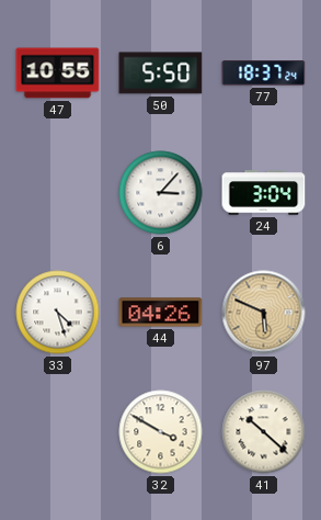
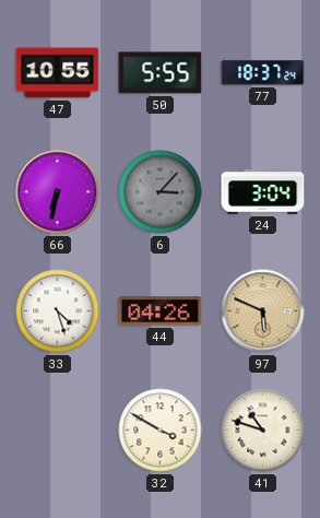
50: 5:50 -> 5:55
66: none -> 6:32
6 dial: white -> grey
41: 10:22 -> 10:48
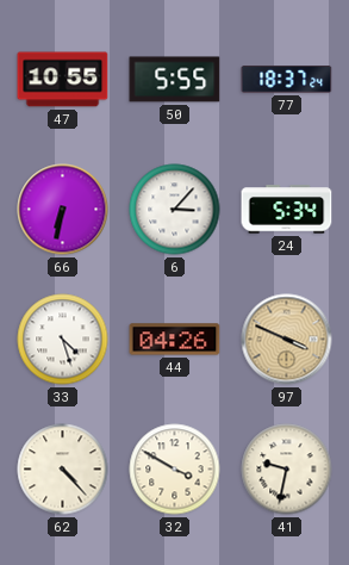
6 dial: grey -> white
24: 3:04 -> 5:34
97: 5:49 -> 3:49
62: none -> 4:23
41: 10:48 -> 9:32
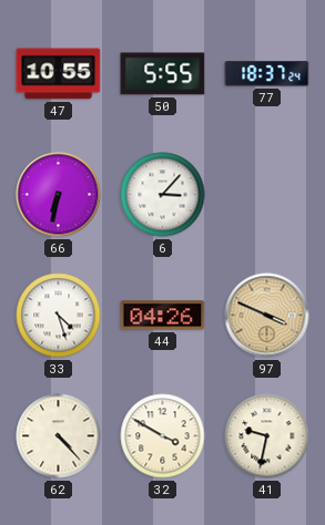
24: 5:34 -> none
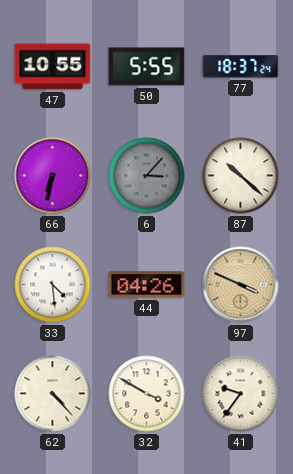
6 dial: white -> grey
87: none -> 10:22
33: 4:27 -> 4:29
41: 9:32 -> 9:36
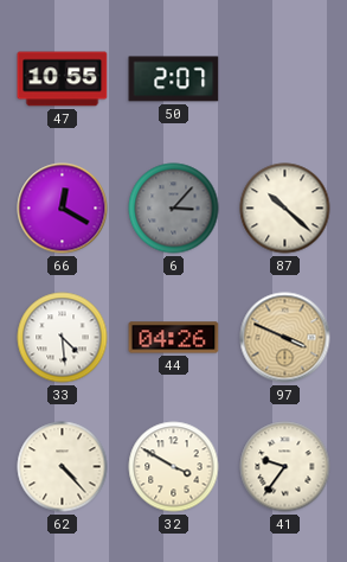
50: 5:55 -> 2:07
77: 18:37 -> none
66: 6:32 -> 12:20
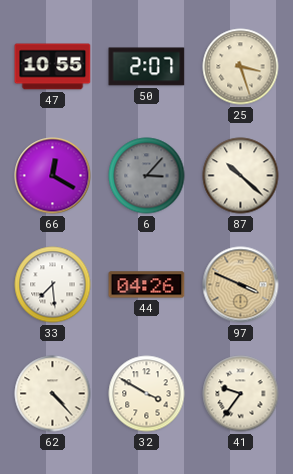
25: none -> 3:27
33: 4:29 -> 7:29
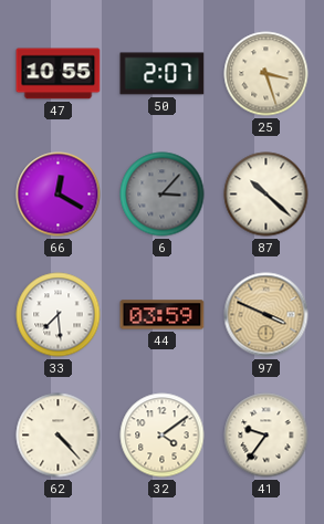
44: 04:26 -> 03:59
32: 3:50 -> 4:09
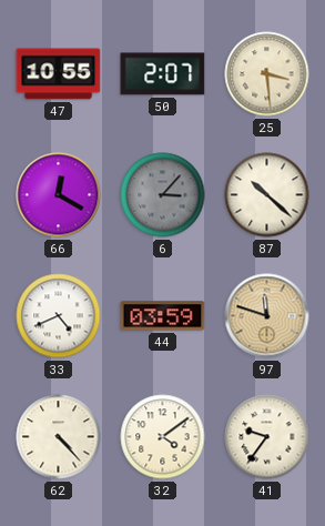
25: 3:27 -> 3:29
33: 7:29 -> 4:41
97: 3:49 -> 11:48
